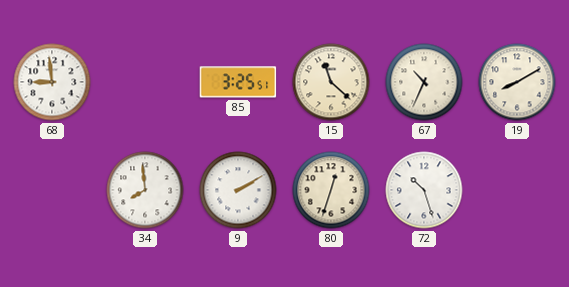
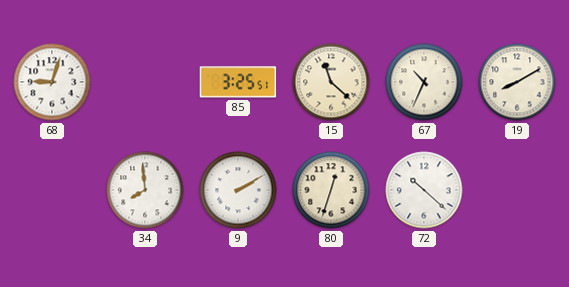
68: 8:59 -> 9:03
72: 10:27 -> 10:22
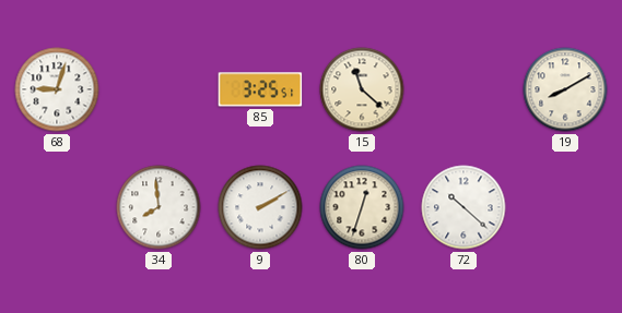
67: 10:34 -> none
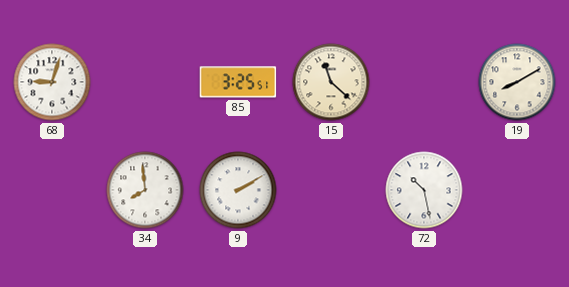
80: 12:33 -> none
72: 10:22 -> 10:28
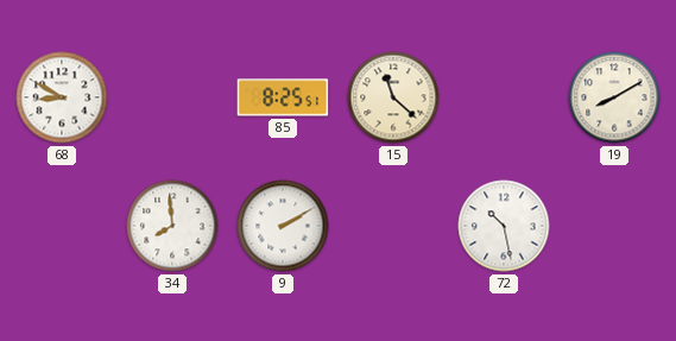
68: 9:03 -> 8:50
85: 3:25 -> 8:25
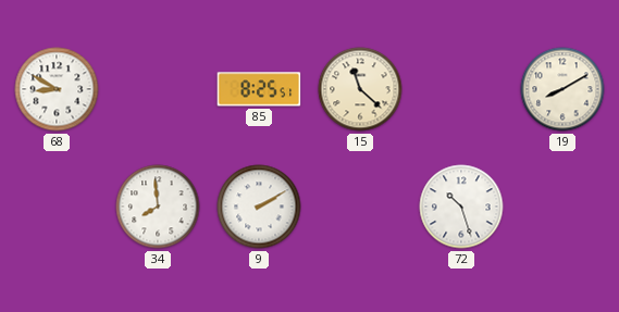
72: 10:28 -> 10:27
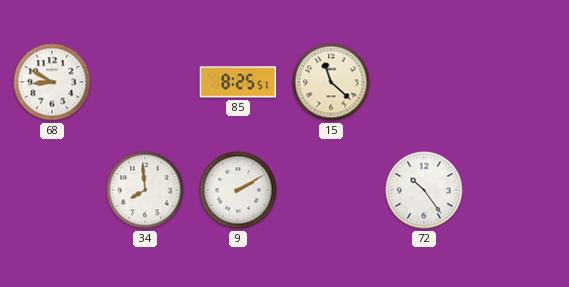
19: 8:10 -> none
72: 10:27 -> 10:24
